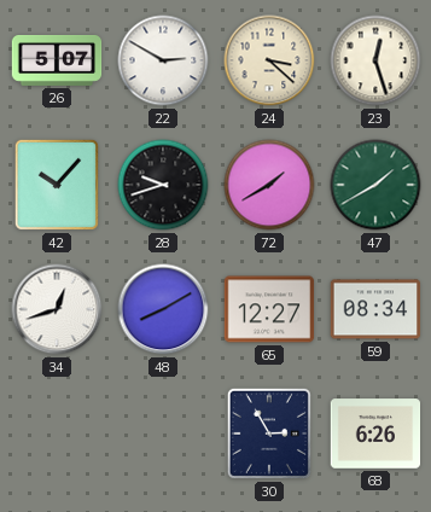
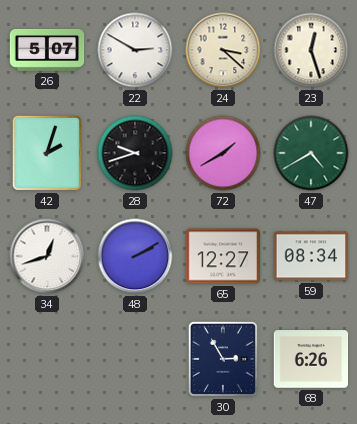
42: 10:07 -> 2:03
47: 1:40 -> 4:40
48: 8:10 -> 2:10
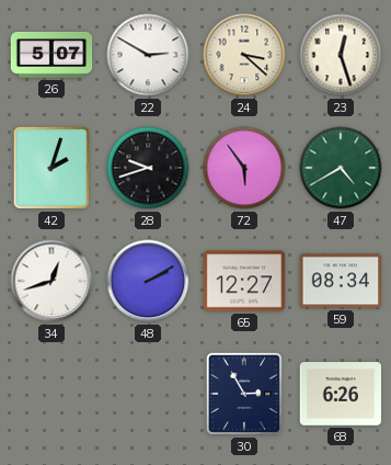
72: 1:40 -> 5:54
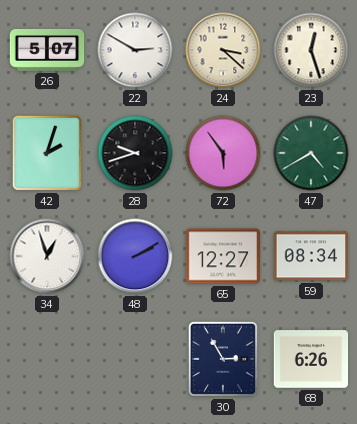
34: 12:42 -> 12:57
